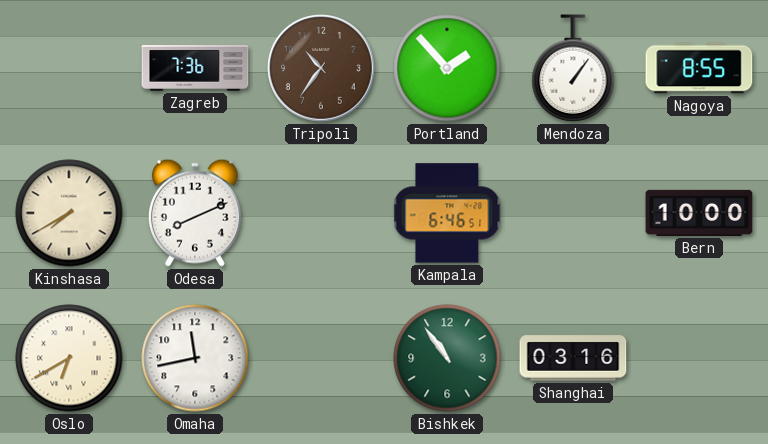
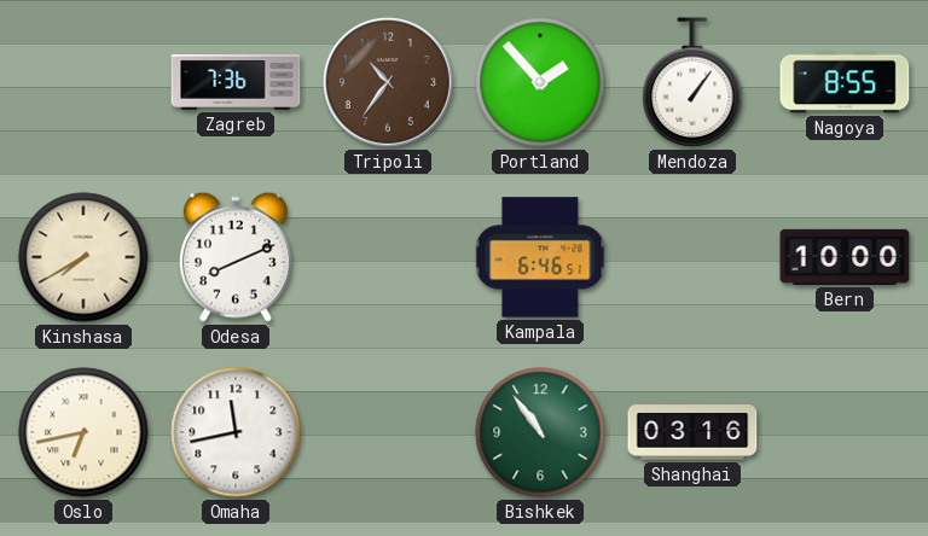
Oslo: 6:40 -> 6:43
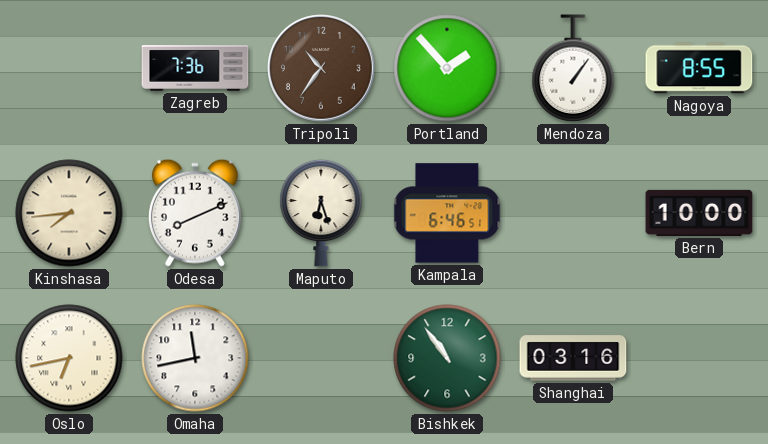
Kinshasa: 7:40 -> 7:44
Maputo: none -> 6:27
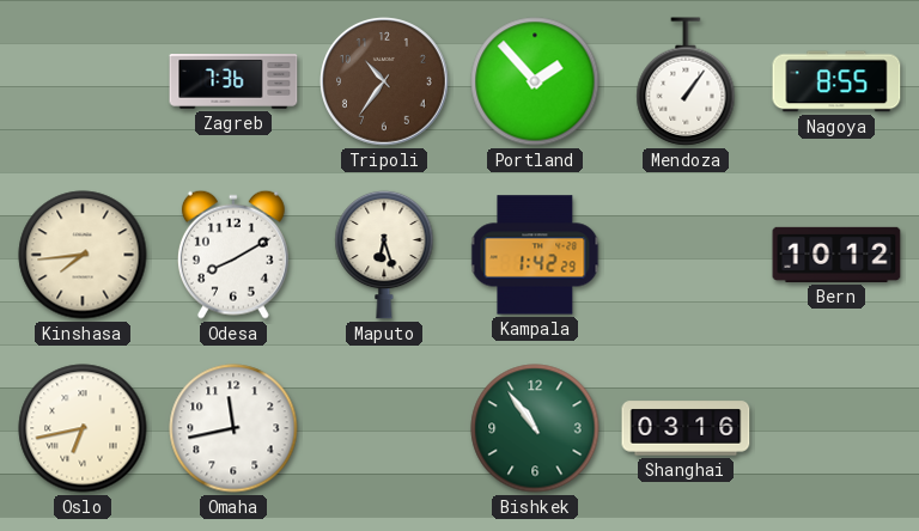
Odesa: 8:11 -> 8:10
Kampala: 6:46 -> 1:42
Bern: 10:00 -> 10:12
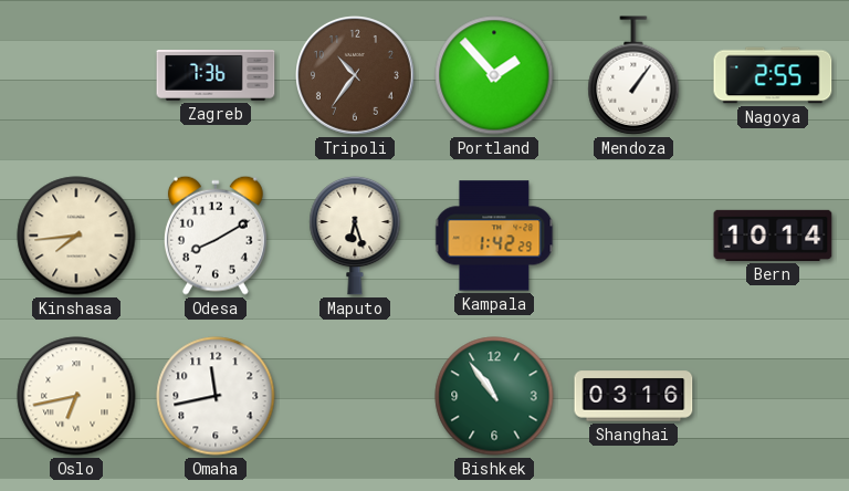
Nagoya: 8:55 -> 2:55
Bern: 10:12 -> 10:14
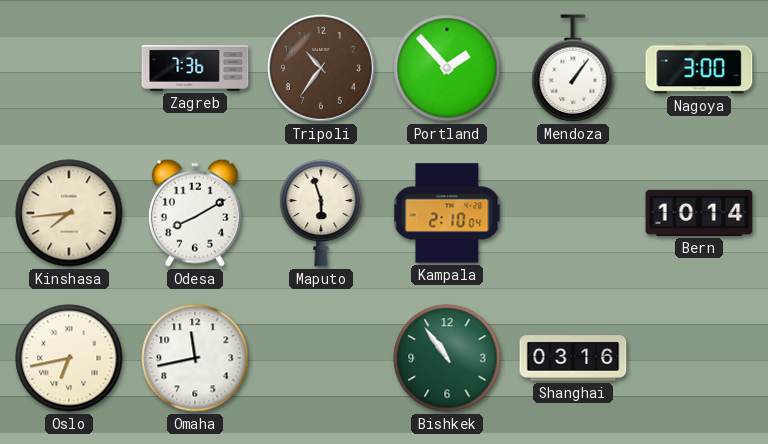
Nagoya: 2:55 -> 3:00
Maputo: 6:27 -> 5:57
Kampala: 1:42 -> 2:10
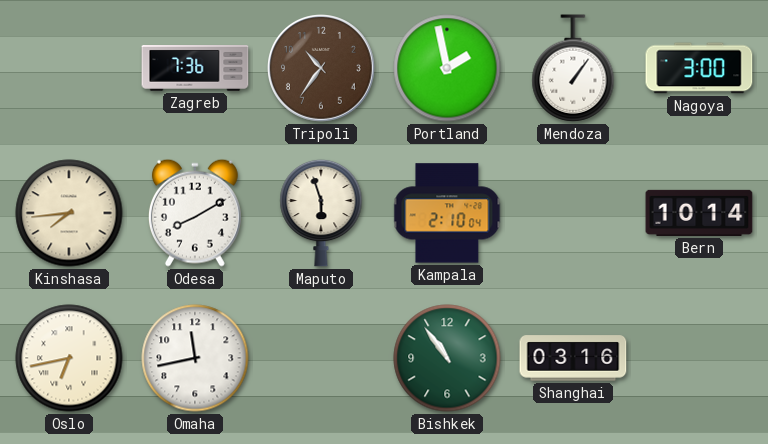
Portland: 1:53 -> 1:58
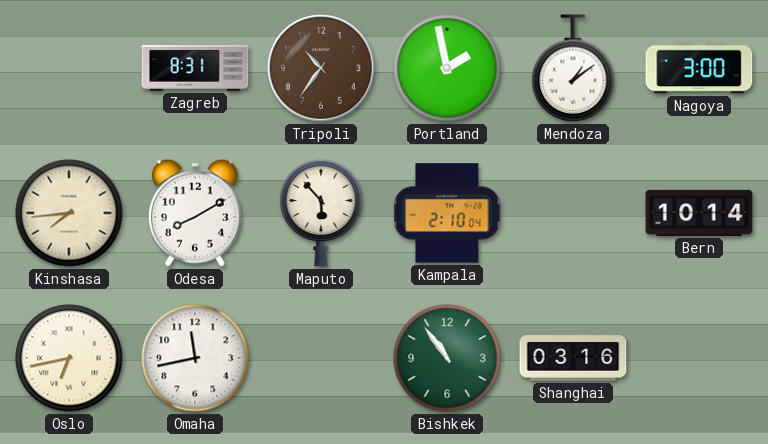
Zagreb: 7:36 -> 8:31
Mendoza: 1:06 -> 1:09
Maputo: 5:57 -> 5:53
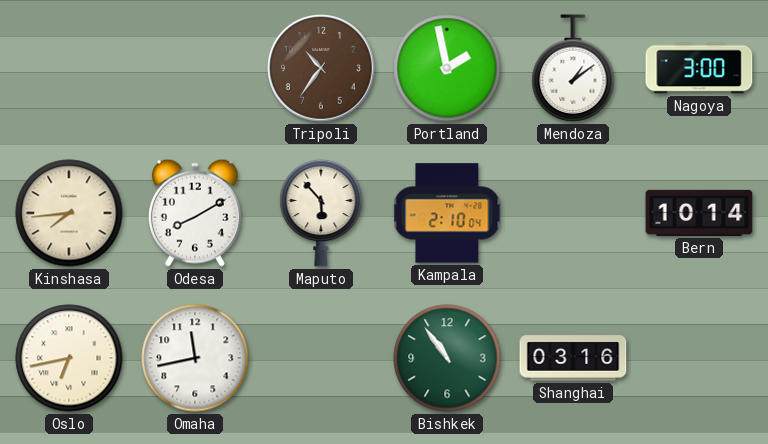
Zagreb: 8:31 -> none
